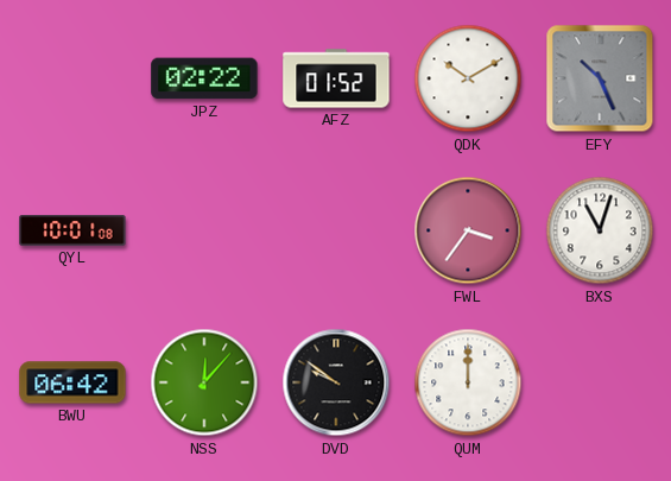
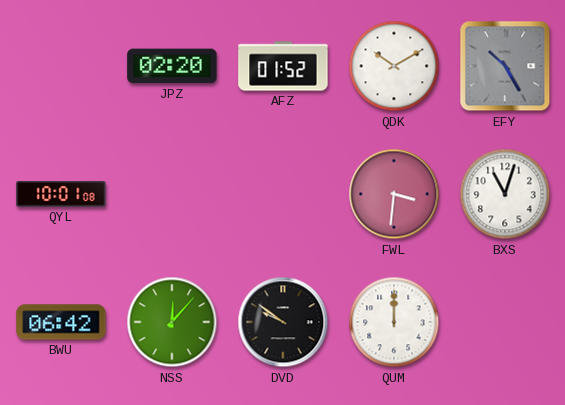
JPZ: 02:22 -> 02:20
EFY: 10:26 -> 10:25
FWL: 3:36 -> 3:31
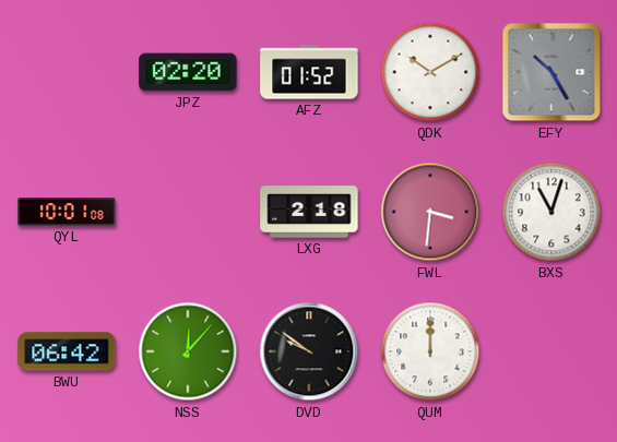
LXG: none -> 2:18
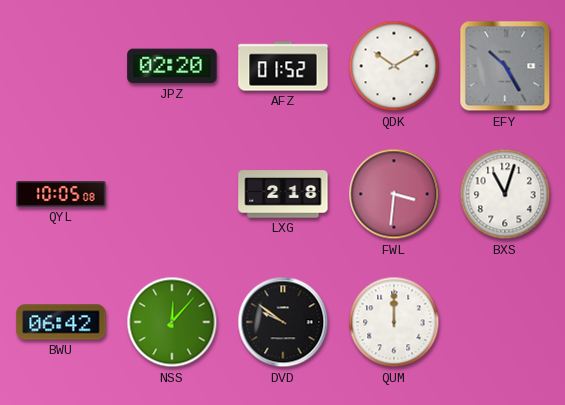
QYL: 10:01 -> 10:05
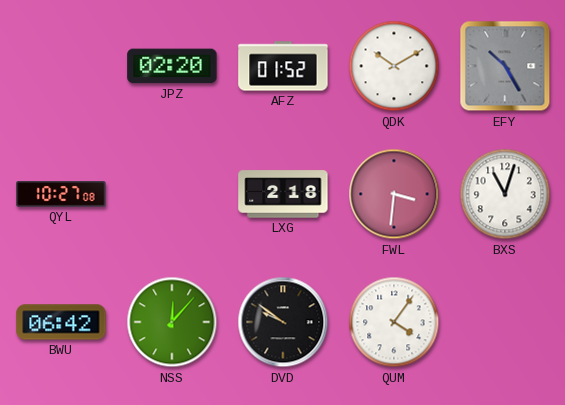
QYL: 10:05 -> 10:27
QUM: 12:00 -> 4:06
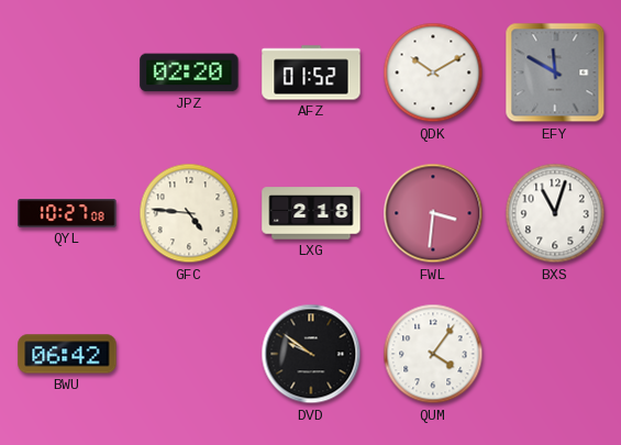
EFY: 10:25 -> 11:50
GFC: none -> 4:46
NSS: 12:07 -> none
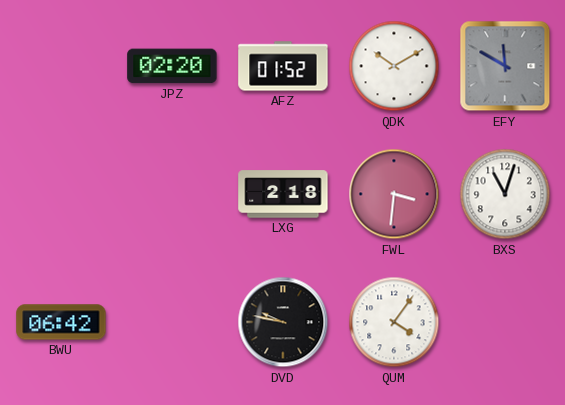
QYL: 10:27 -> none
GFC: 4:46 -> none
DVD: 9:51 -> 9:47
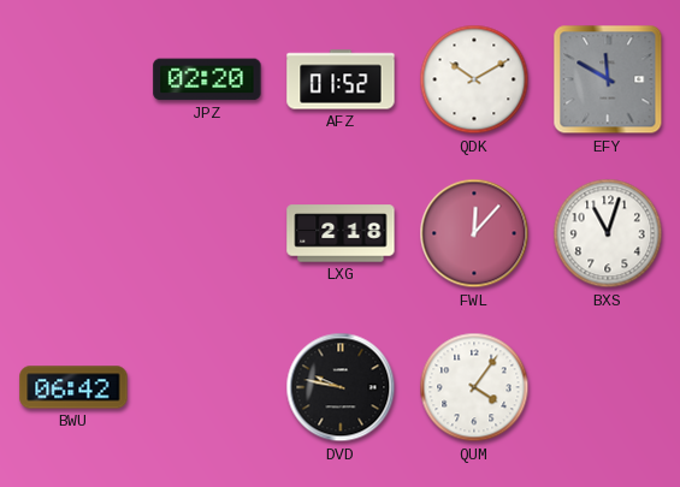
FWL: 3:31 -> 12:07
